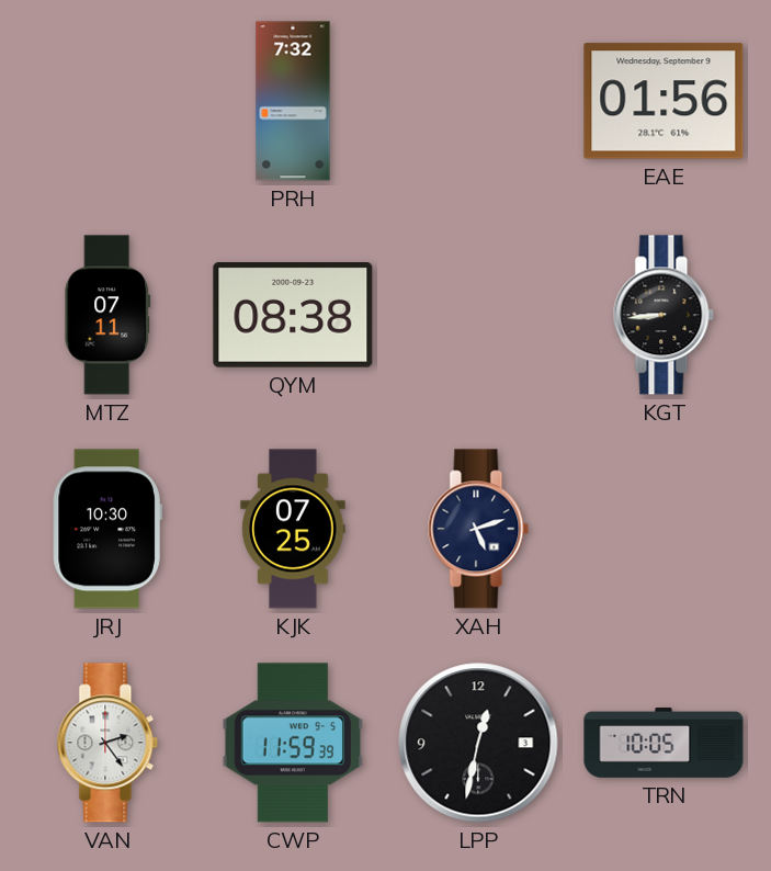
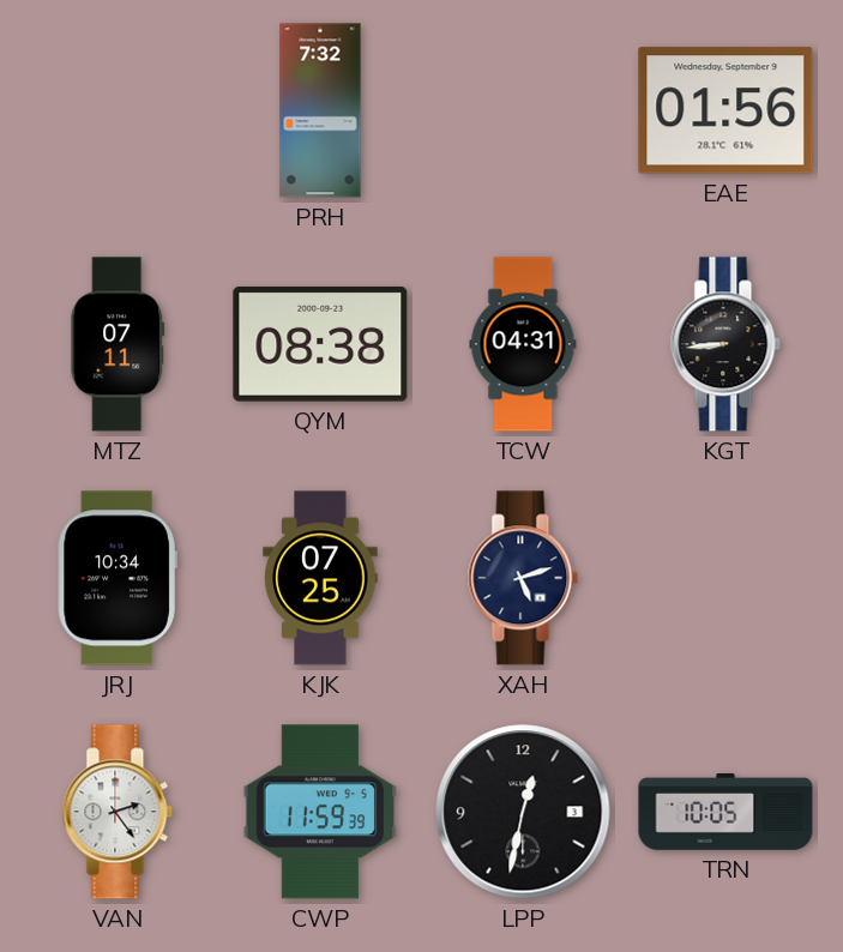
TCW: none -> 04:31
JRJ: 10:30 -> 10:34
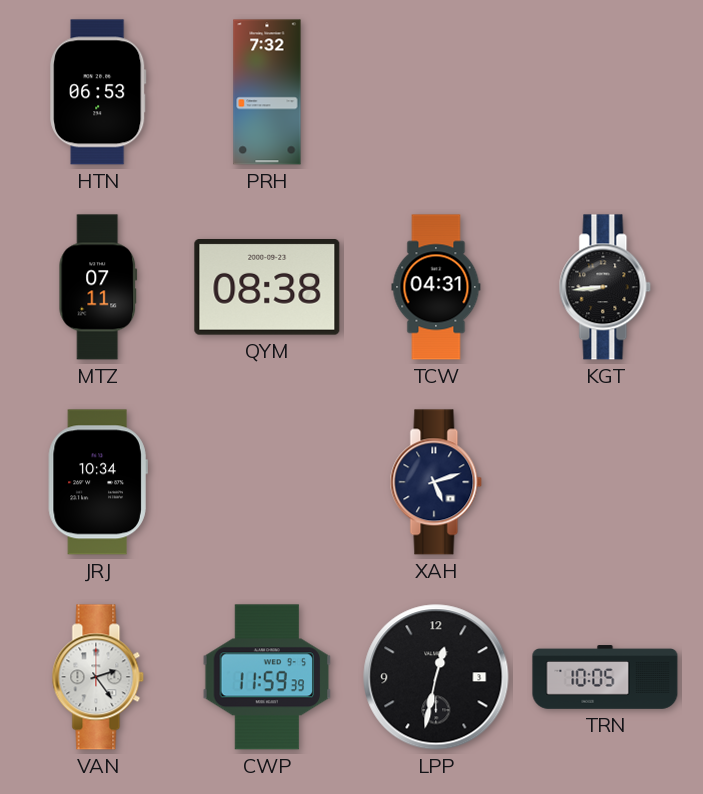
HTN: none -> 06:53
EAE: 01:56 -> none
KJK: 07:25 -> none
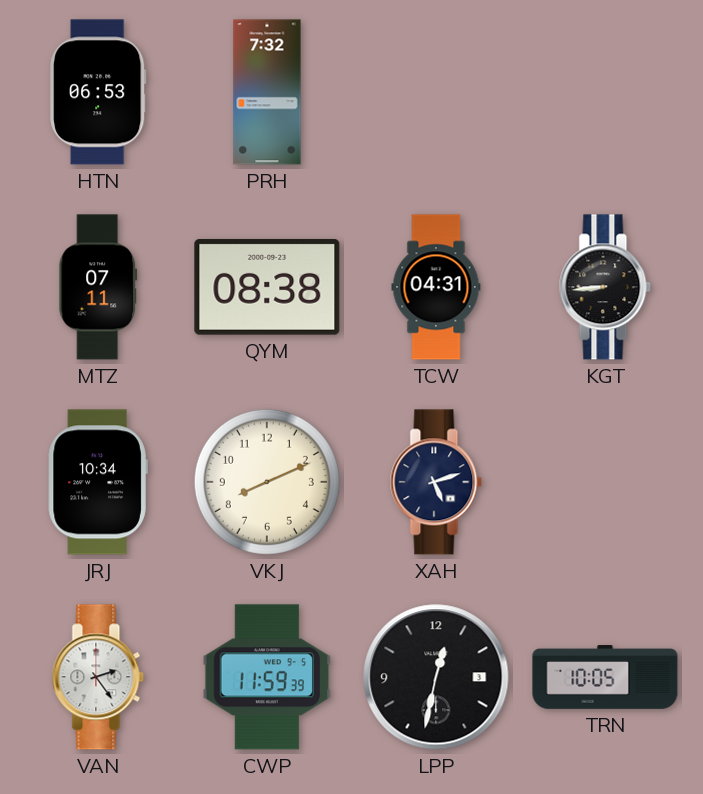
VKJ: none -> 8:11
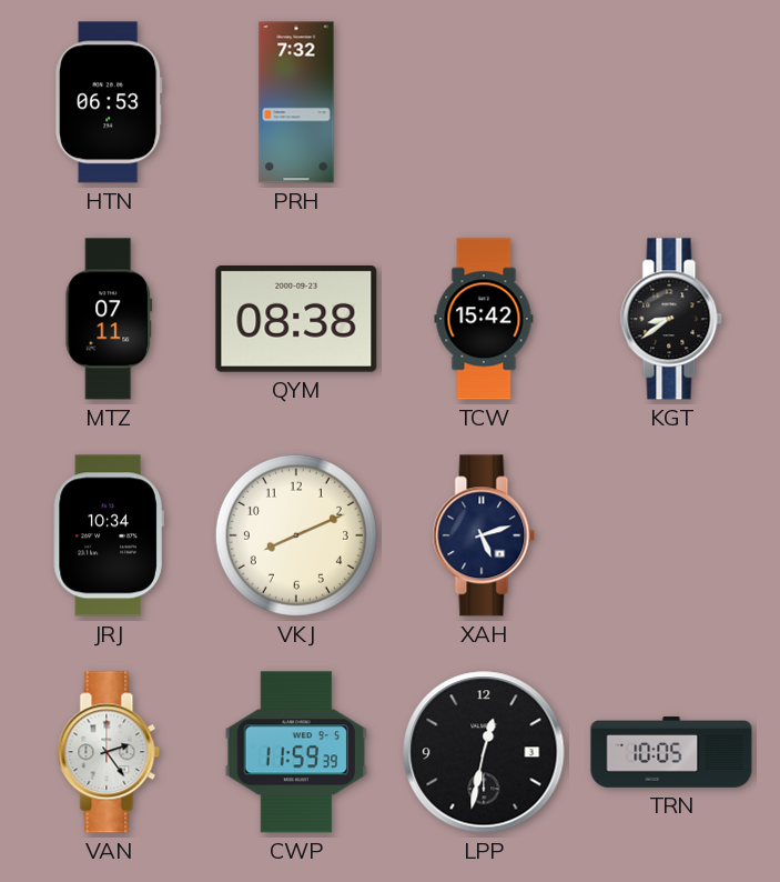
TCW: 04:31 -> 15:42
KGT: 8:44 -> 8:39
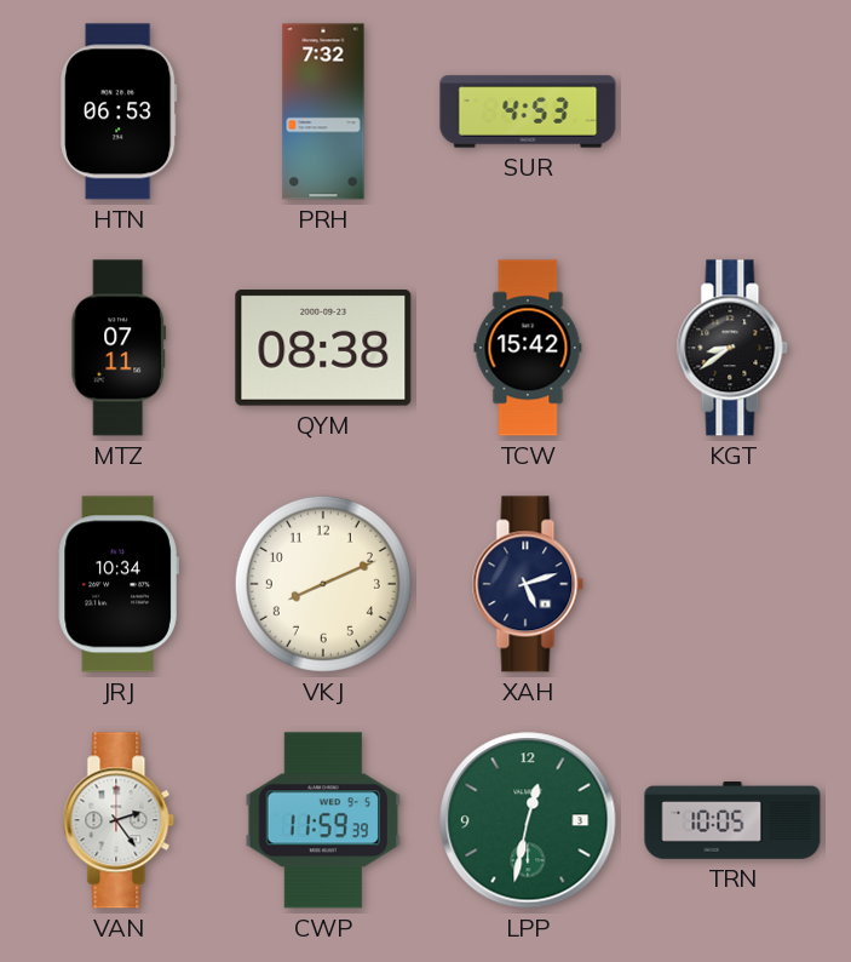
SUR: none -> 4:53
LPP dial: black -> green
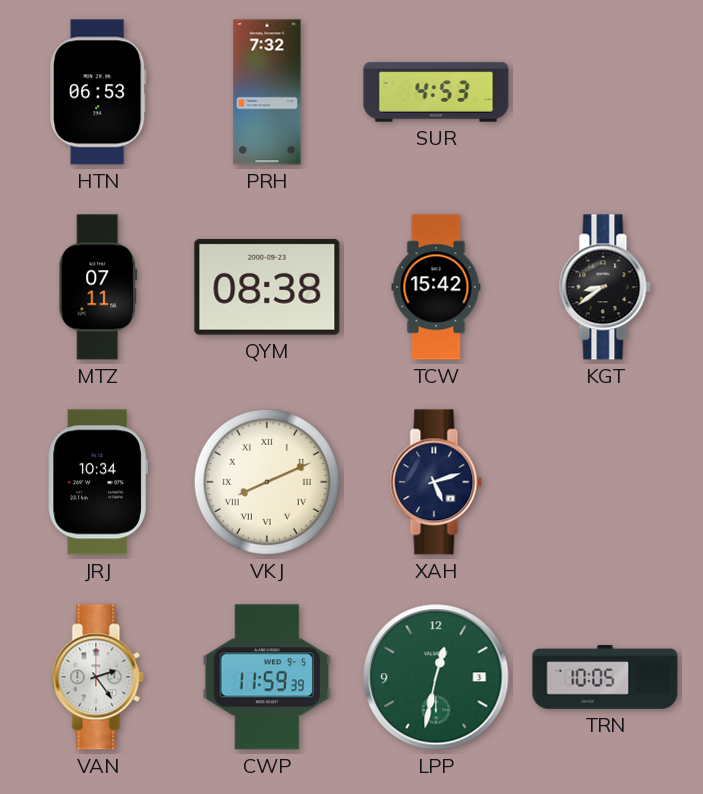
VKJ numerals: Arabic -> Roman
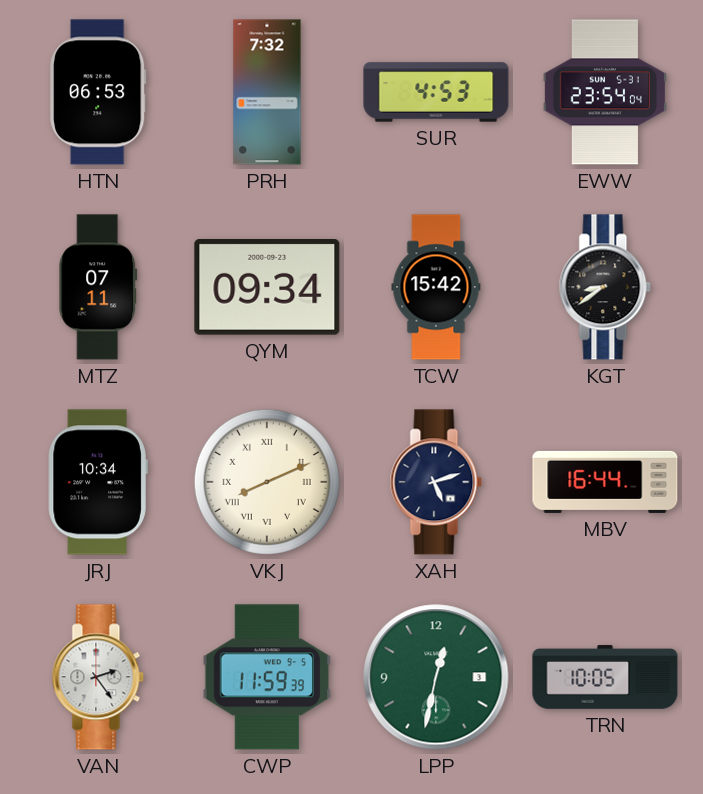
EWW: none -> 23:54
QYM: 08:38 -> 09:34
MBV: none -> 16:44
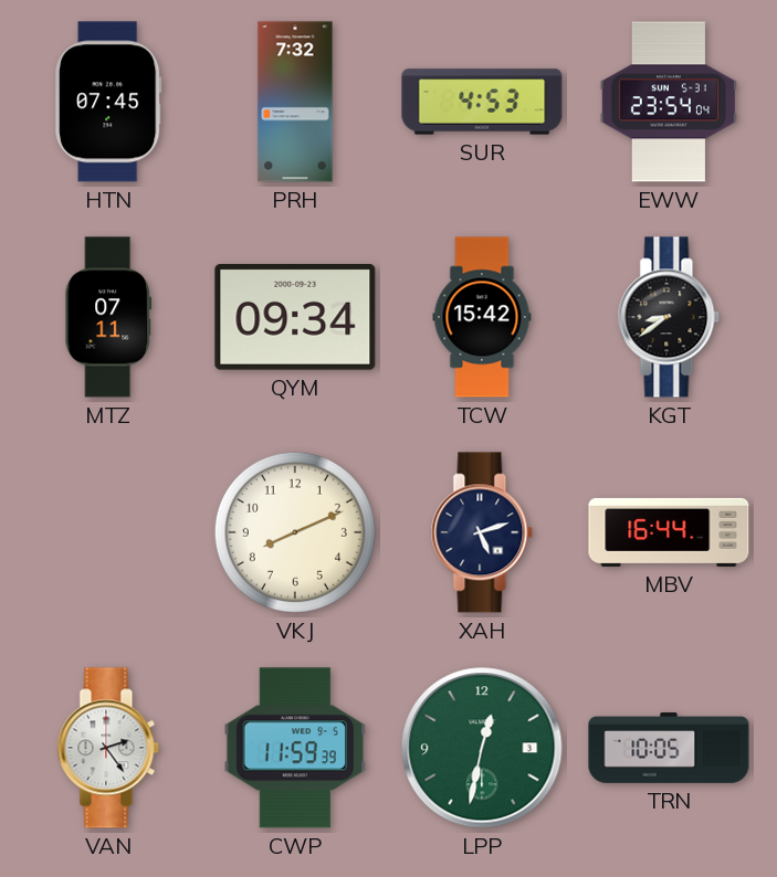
HTN: 06:53 -> 07:45
JRJ: 10:34 -> none
VKJ numerals: Roman -> Arabic
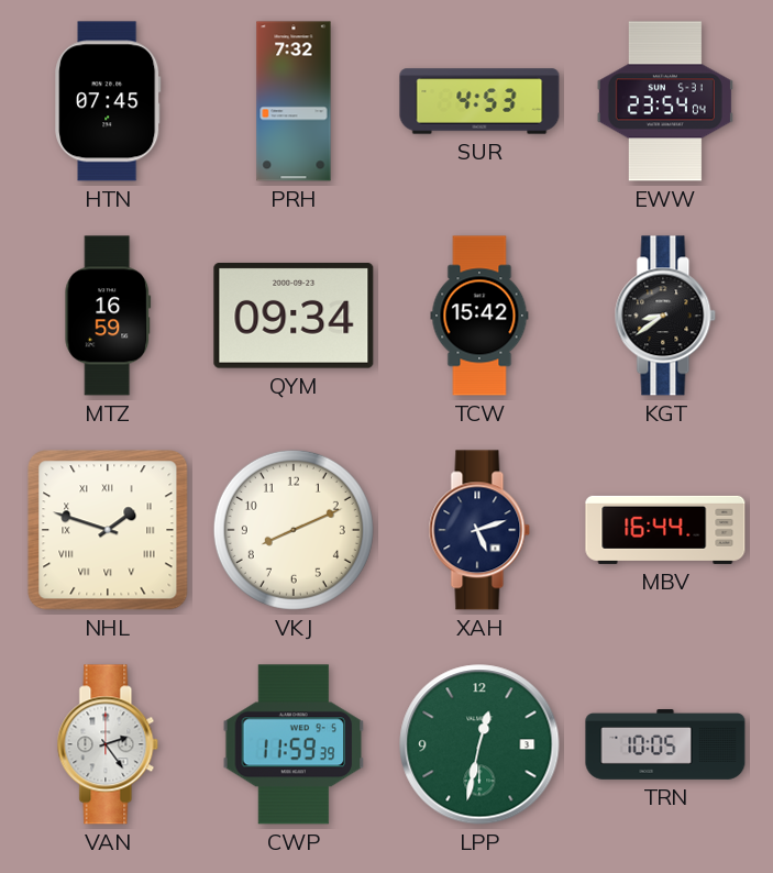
MTZ: 07:11 -> 16:59
NHL: none -> 1:48
